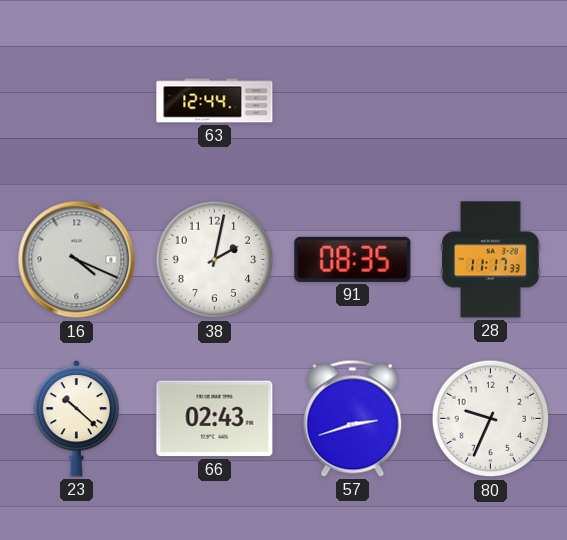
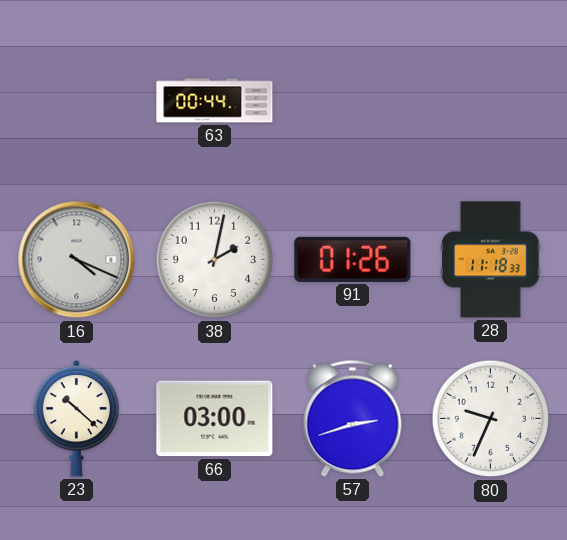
63: 12:44 -> 00:44
91: 08:35 -> 01:26
28: 11:17 -> 11:18
66: 02:43 -> 03:00
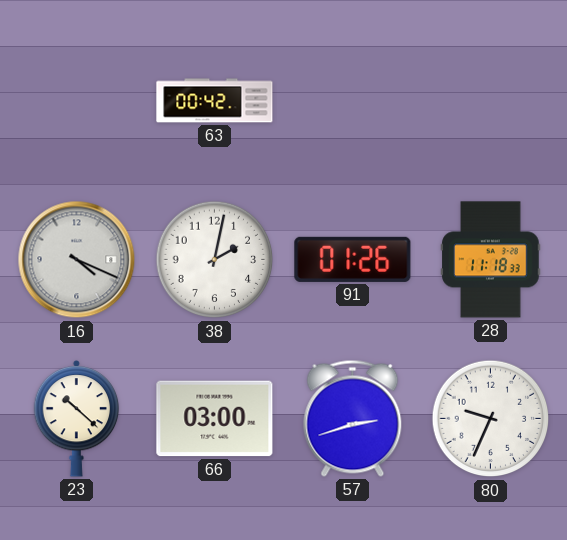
63: 00:44 -> 00:42
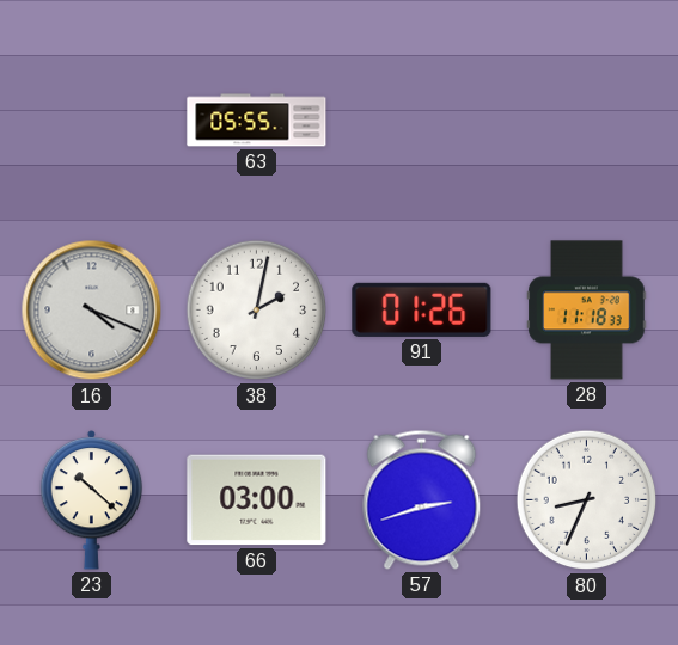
63: 00:42 -> 05:55
80: 9:34 -> 8:34
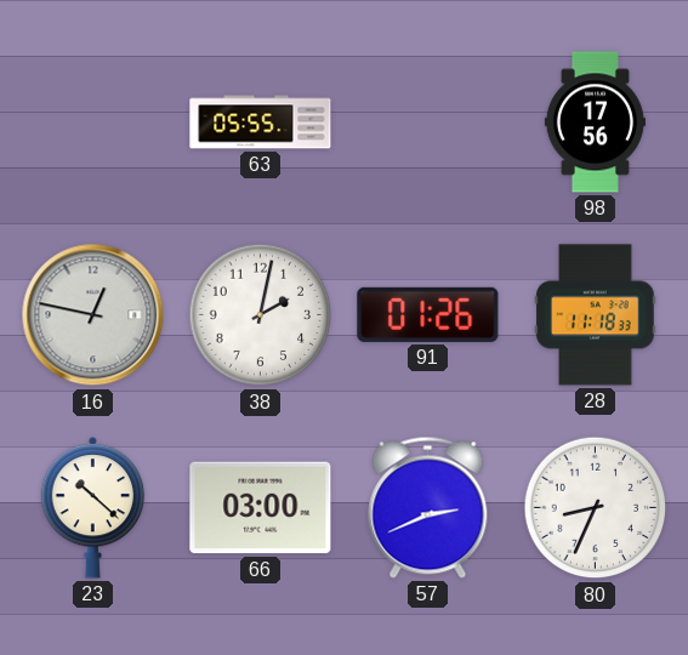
98: none -> 17:56
16: 4:19 -> 12:47
57: 2:42 -> 2:41
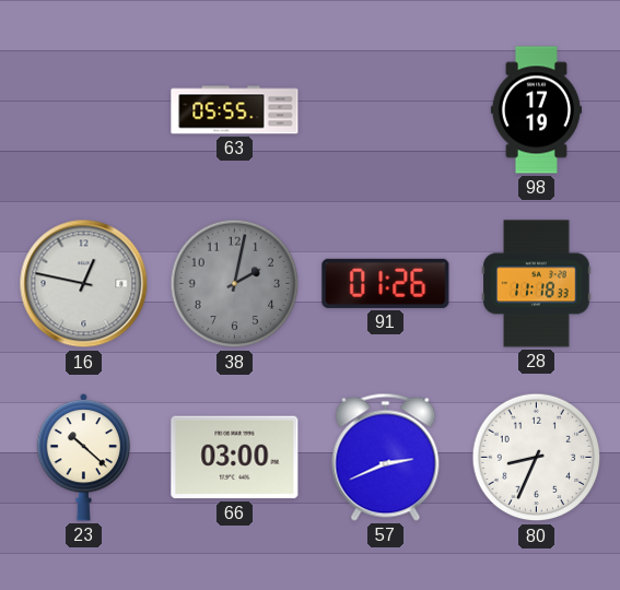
98: 17:56 -> 17:19
38 dial: white -> grey
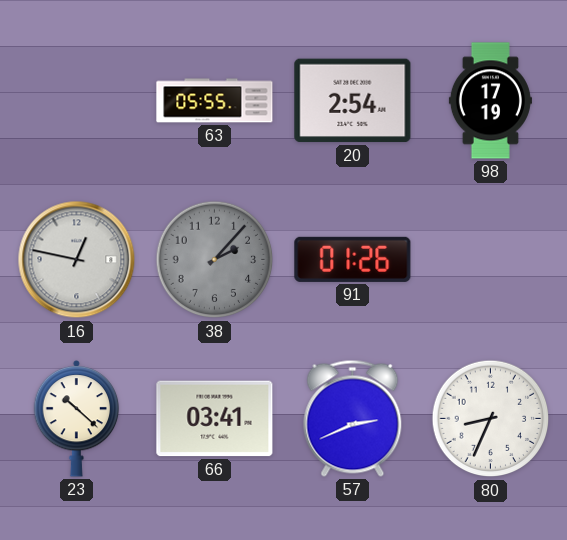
20: none -> 2:54
38: 2:02 -> 2:07
28: 11:18 -> none
66: 03:00 -> 03:41
